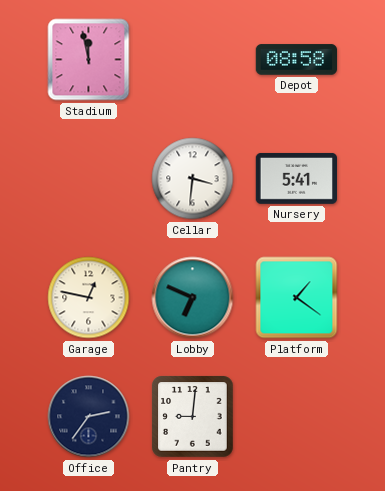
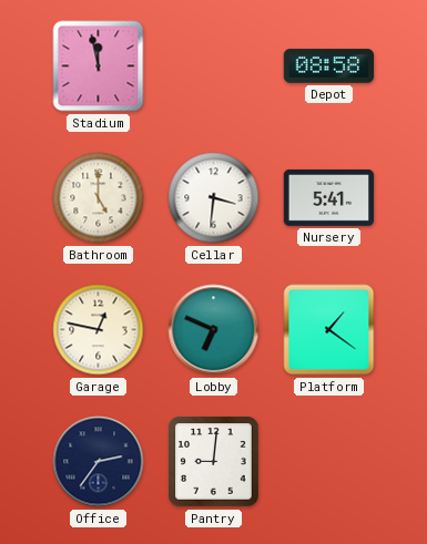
Bathroom: none -> 5:00
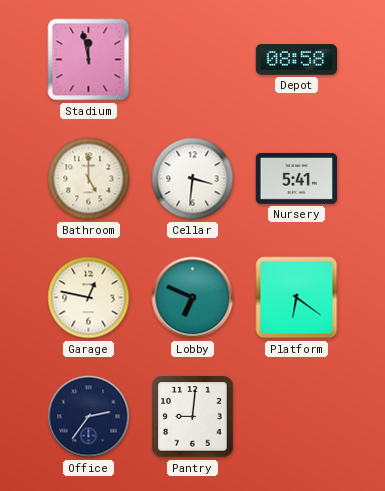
Platform: 1:21 -> 6:21
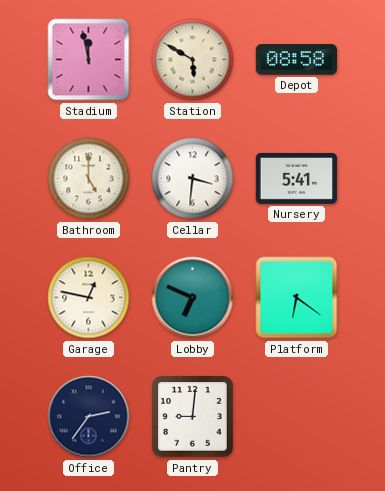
Station: none -> 5:50
